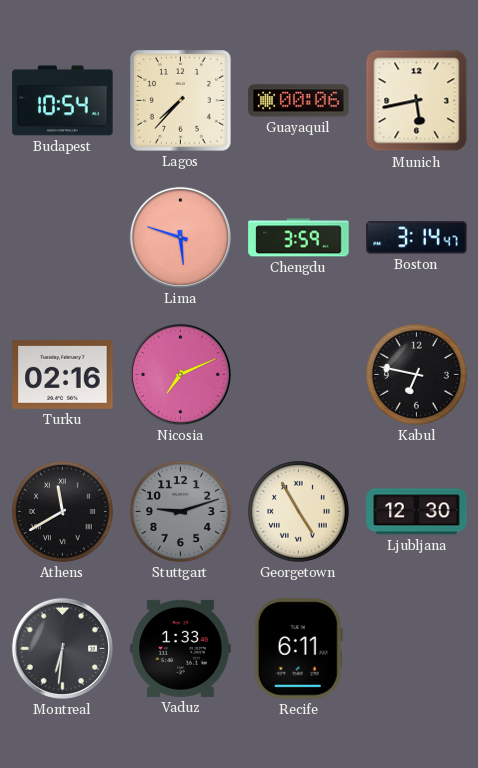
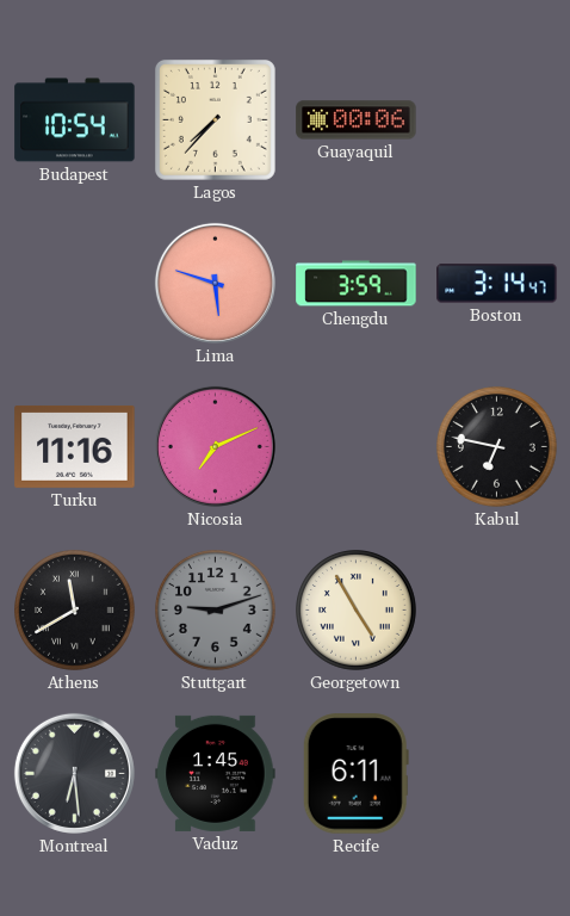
Munich: 5:43 -> none
Turku: 02:16 -> 11:16
Ljubljana: 12:30 -> none
Montreal: 6:31 -> 6:29
Vaduz: 1:33 -> 1:45
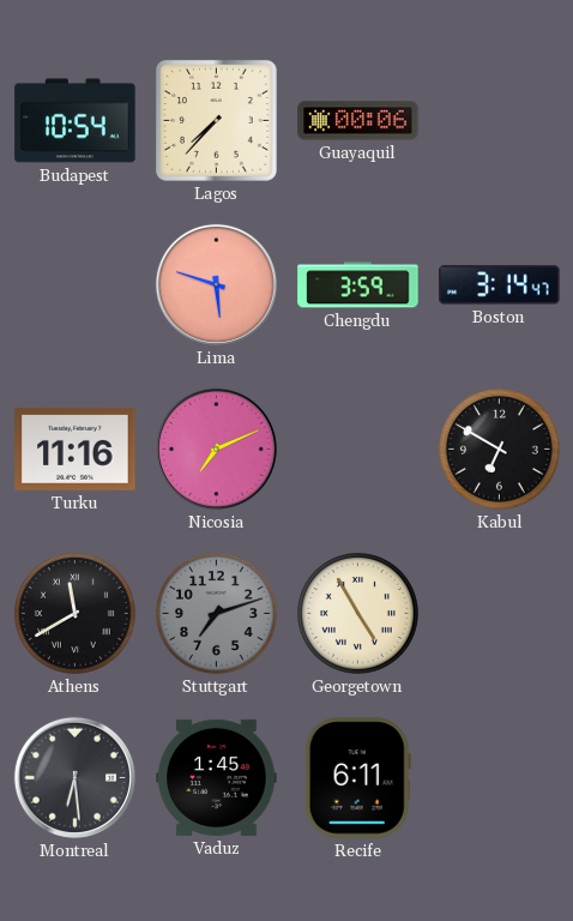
Kabul: 6:47 -> 6:50
Stuttgart: 9:12 -> 7:12
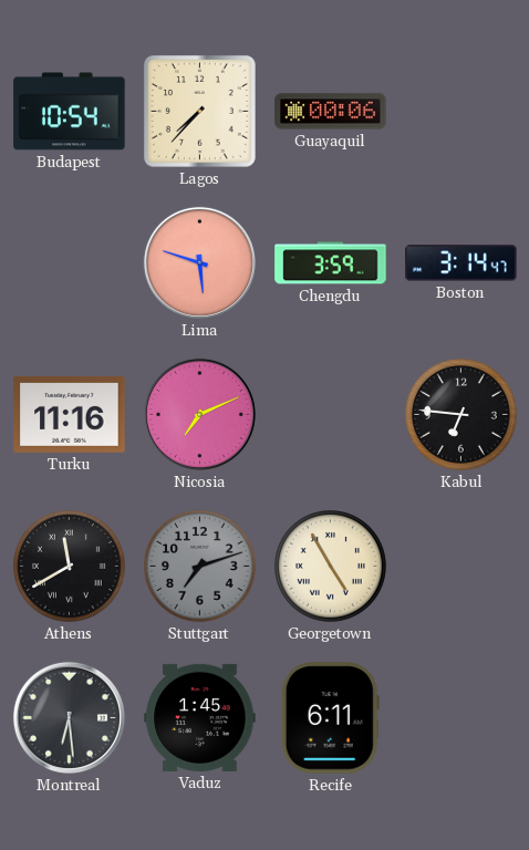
Kabul: 6:50 -> 6:46
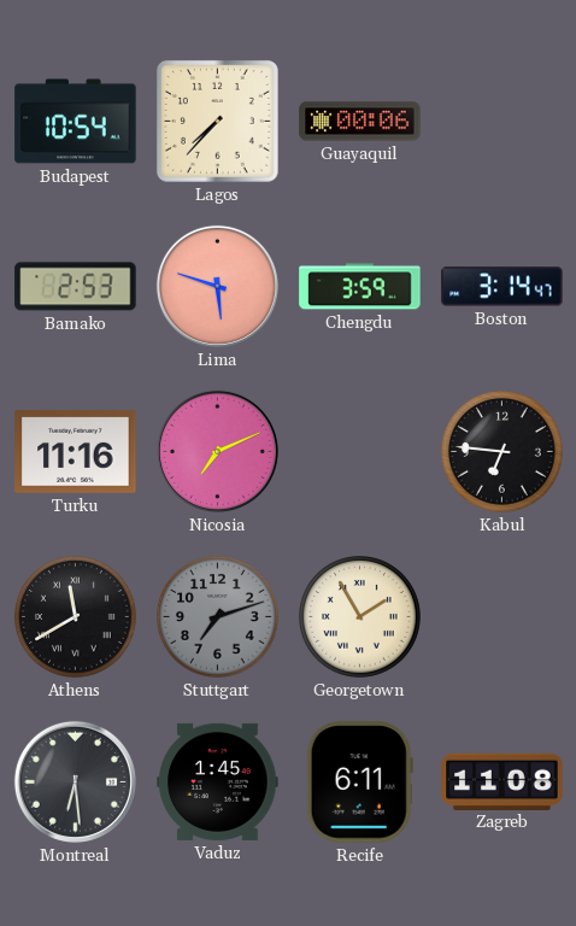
Bamako: none -> 2:53
Georgetown: 4:55 -> 1:55
Zagreb: none -> 11:08
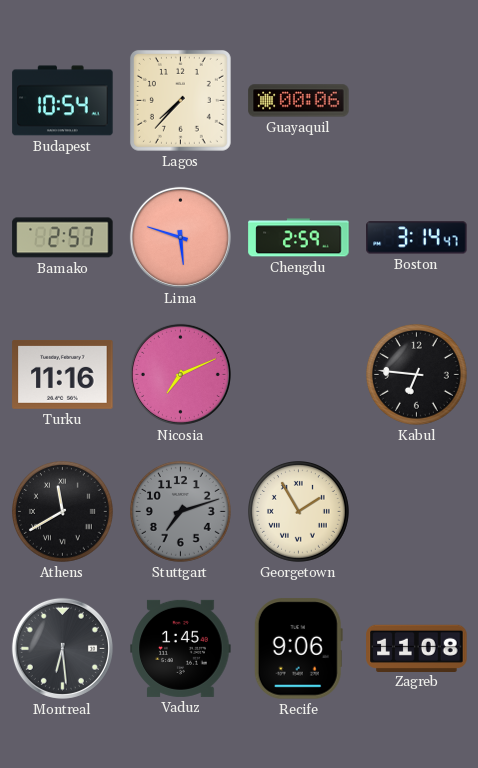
Bamako: 2:53 -> 2:57
Chengdu: 3:59 -> 2:59
Recife: 6:11 -> 9:06
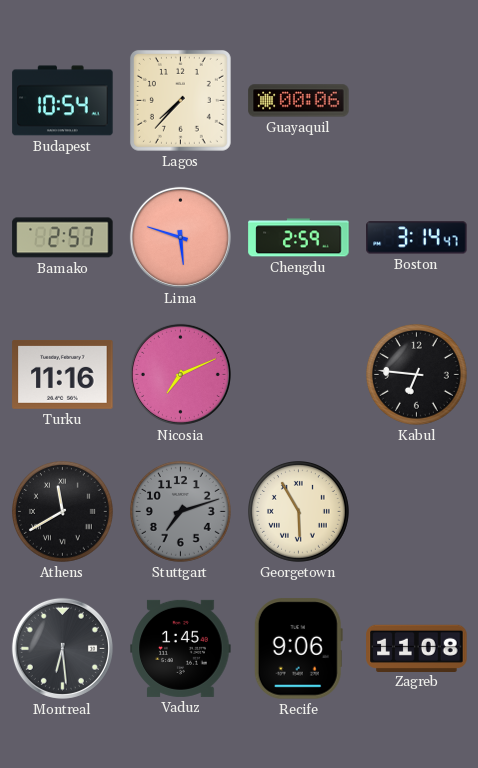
Georgetown: 1:55 -> 5:55
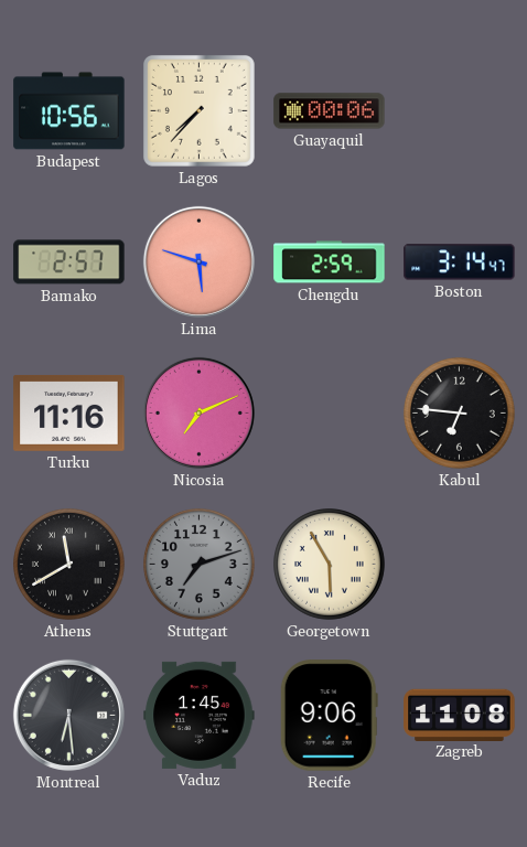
Budapest: 10:54 -> 10:56
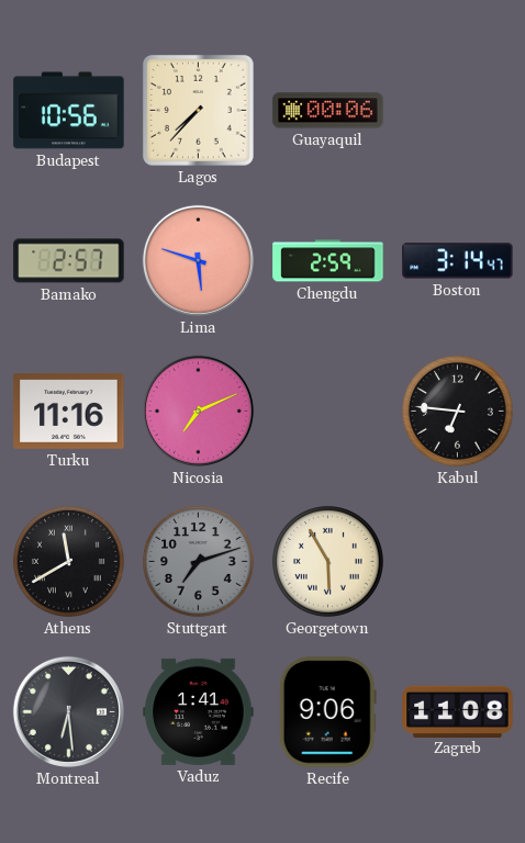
Vaduz: 1:45 -> 1:41
